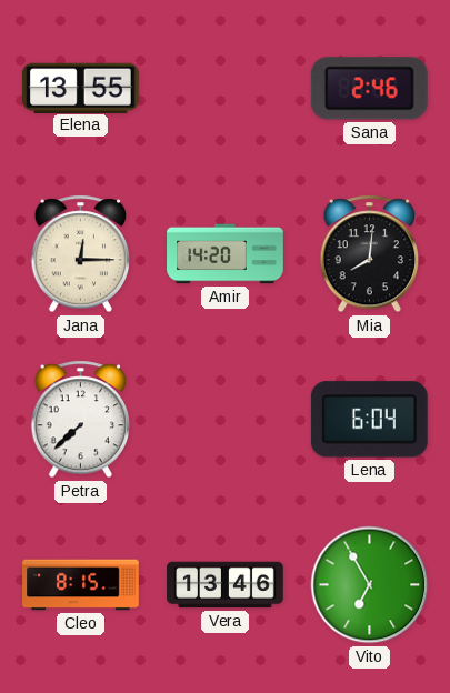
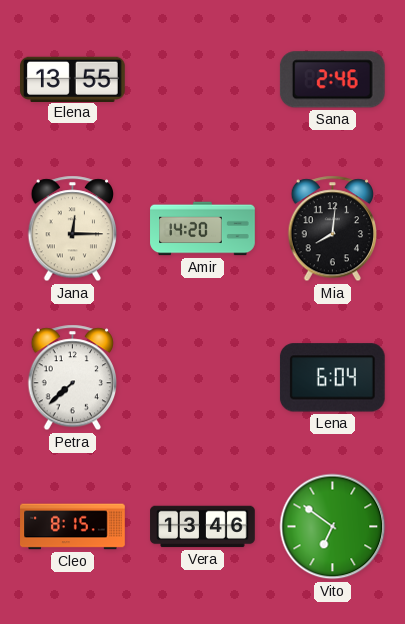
Vito: 6:55 -> 6:51
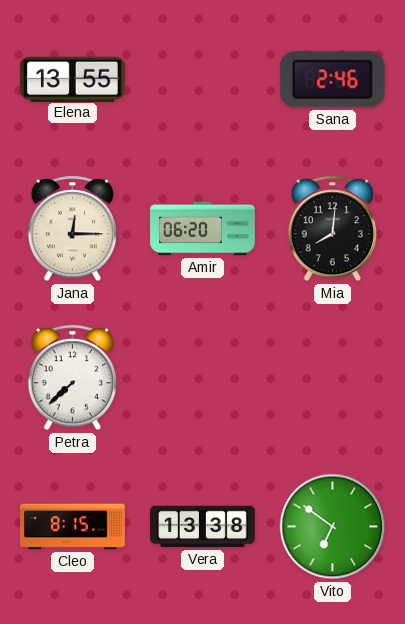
Amir: 14:20 -> 06:20
Lena: 6:04 -> none
Vera: 13:46 -> 13:38
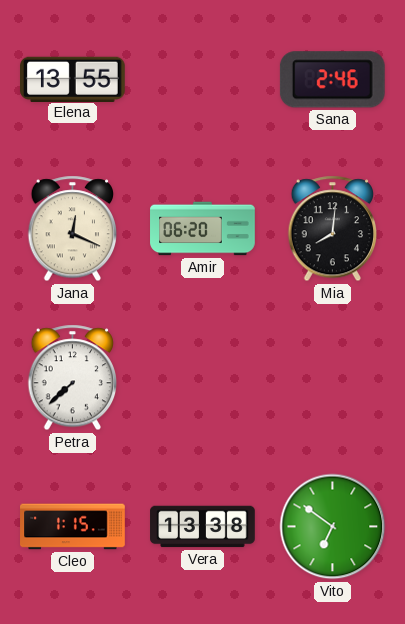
Jana: 12:15 -> 12:19
Cleo: 8:15 -> 1:15
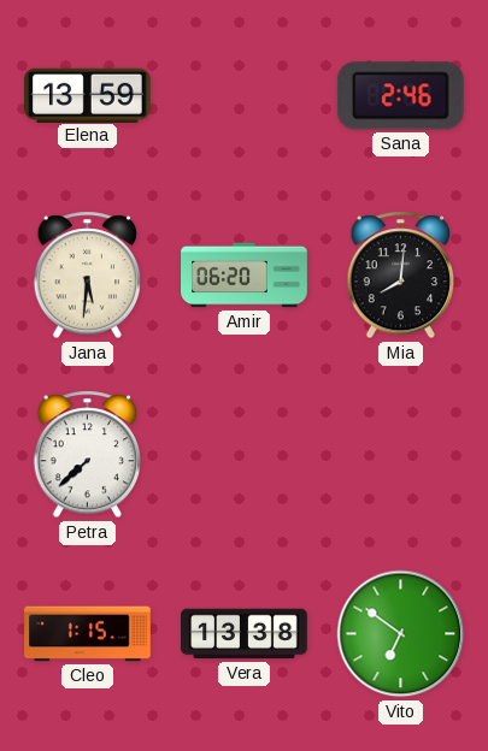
Elena: 13:55 -> 13:59
Jana: 12:19 -> 5:31
